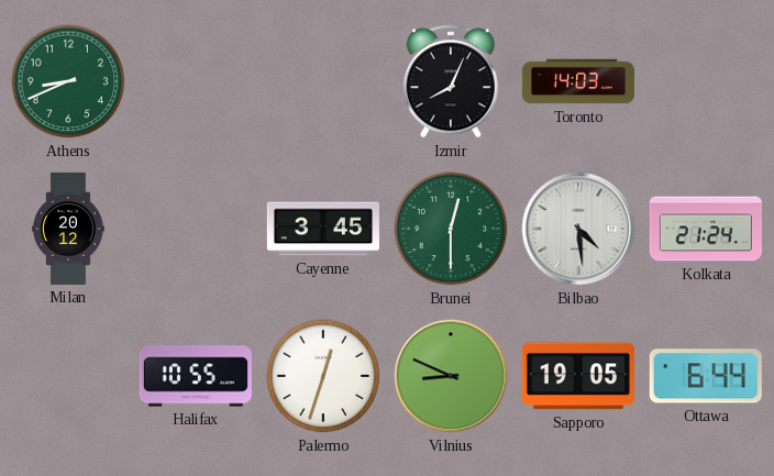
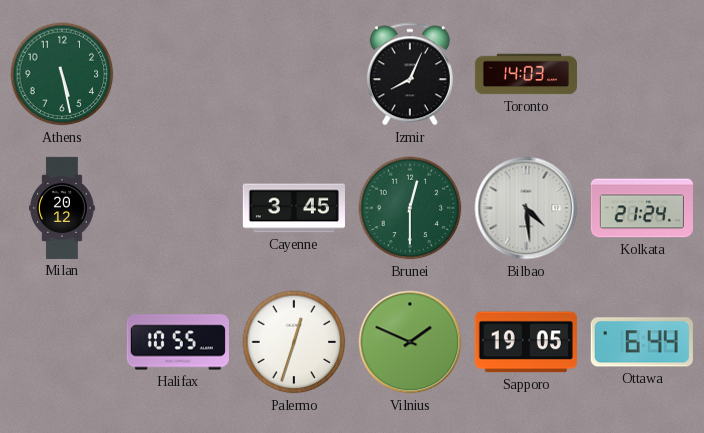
Athens: 8:41 -> 5:28
Vilnius: 8:49 -> 1:49
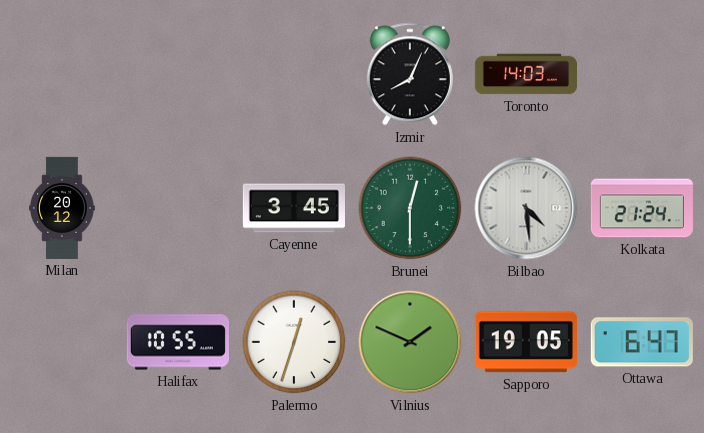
Athens: 5:28 -> none
Ottawa: 6:44 -> 6:47
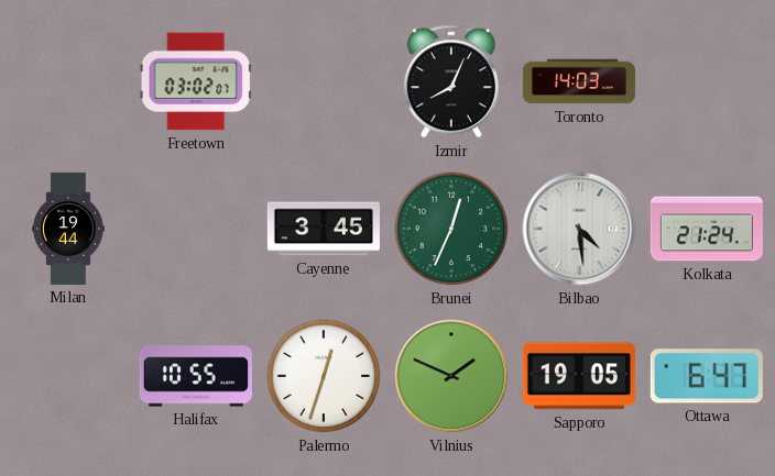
Freetown: none -> 03:02
Milan: 20:12 -> 19:44
Brunei: 12:30 -> 12:34
